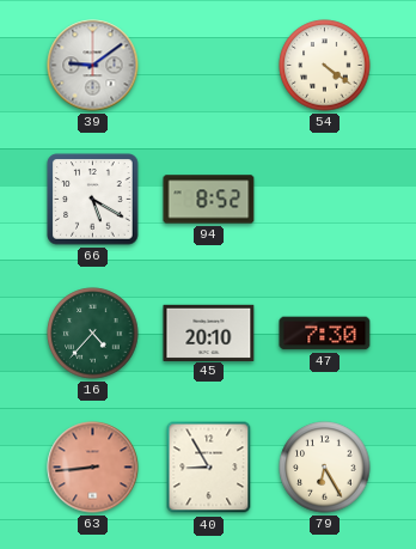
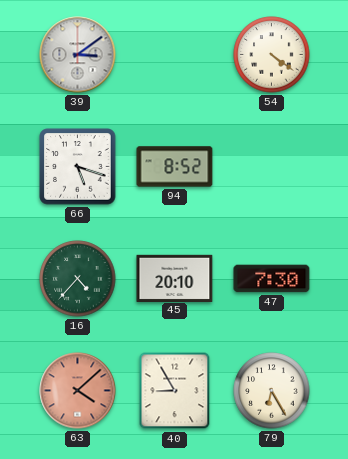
39: 9:09 -> 3:09
66: 5:20 -> 5:18
63: 8:44 -> 4:08
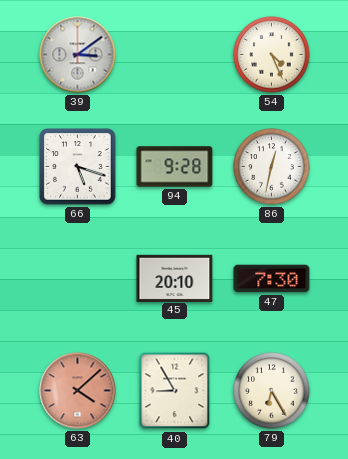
54: 4:21 -> 4:26
94: 8:52 -> 9:28
86: none -> 12:32
16: 4:37 -> none
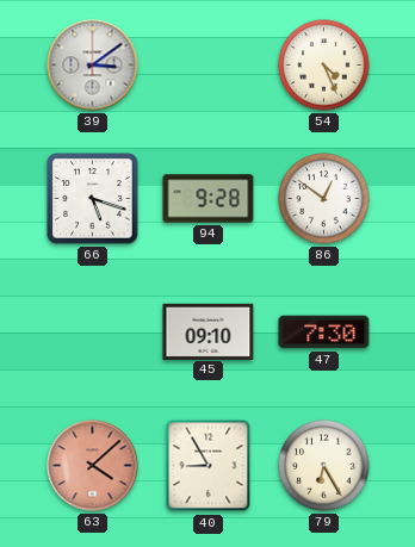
86: 12:32 -> 12:51
45: 20:10 -> 09:10
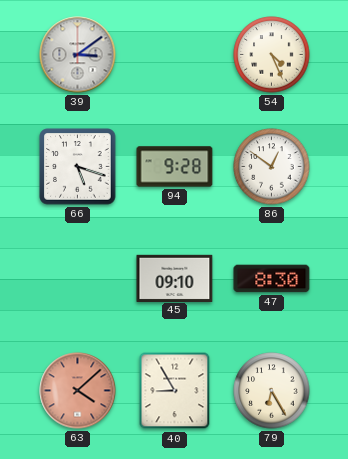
47: 7:30 -> 8:30
